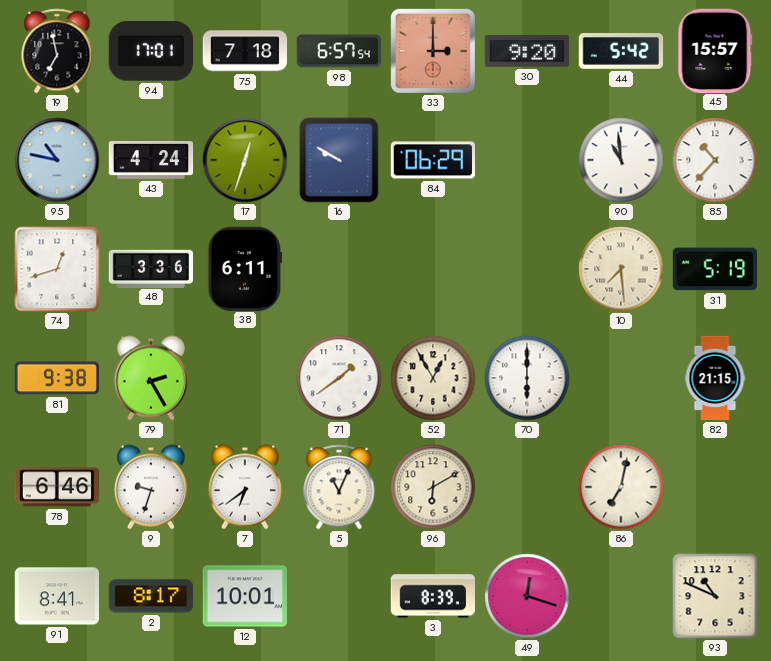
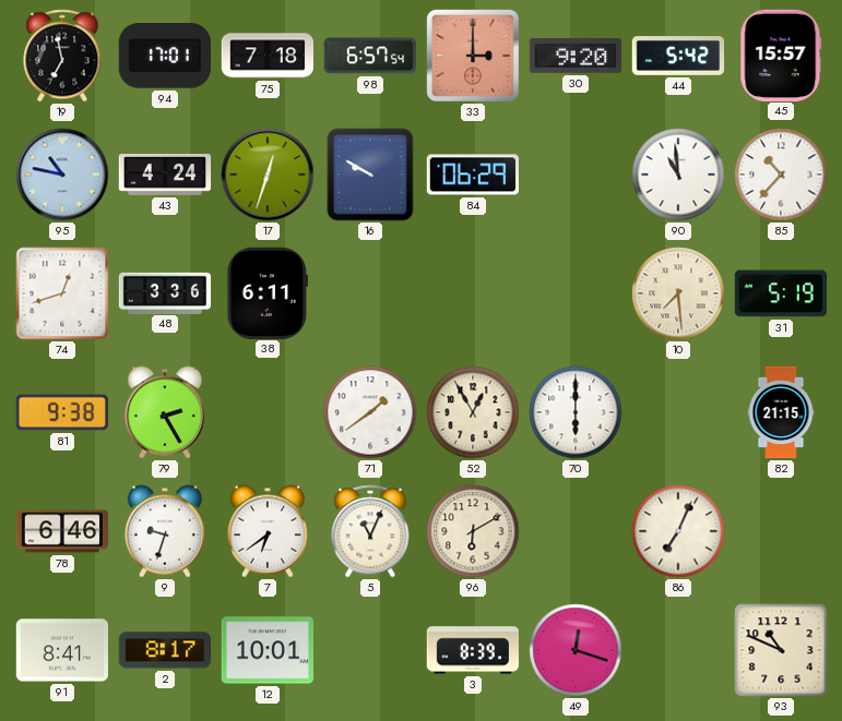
86: 7:02 -> 7:04
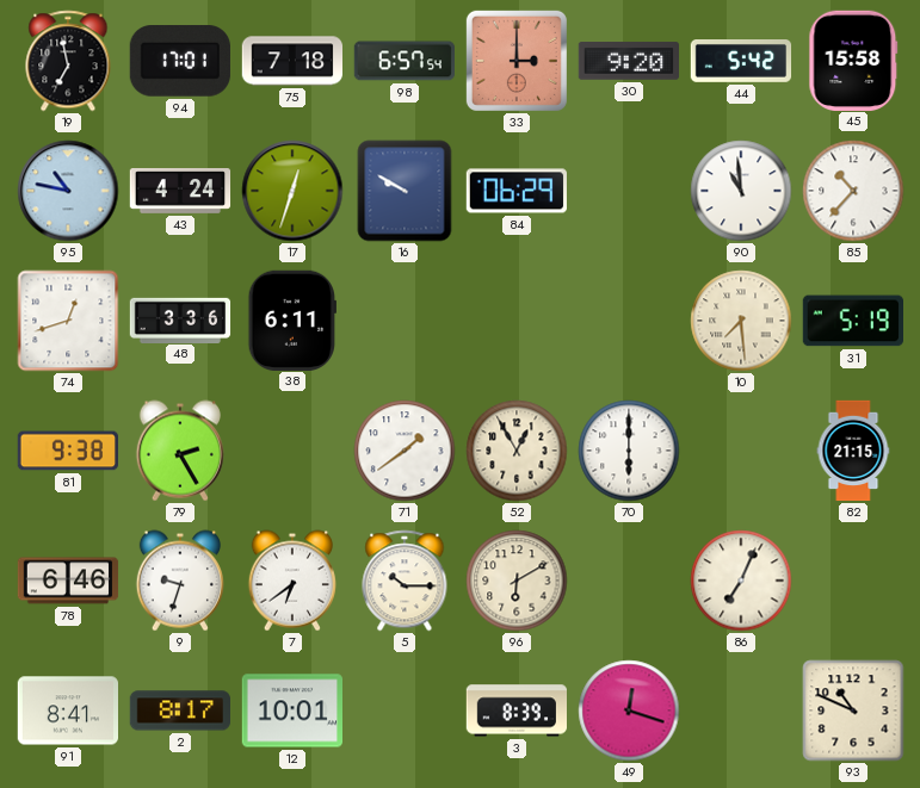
45: 15:57 -> 15:58
5: 11:04 -> 10:15
